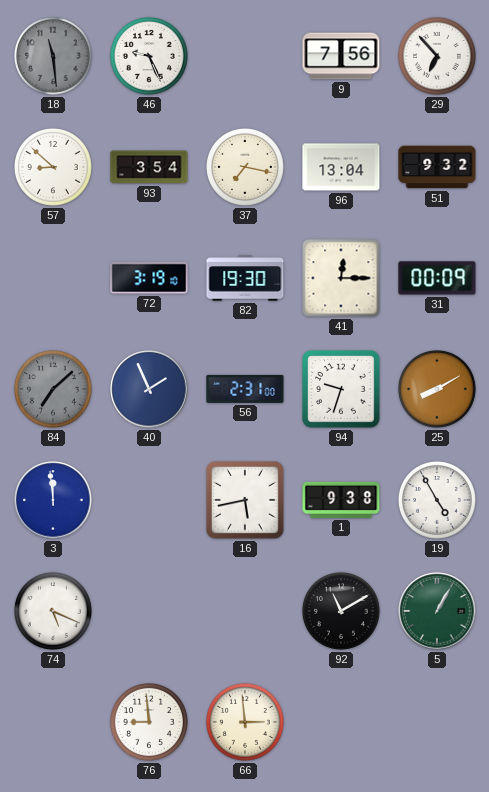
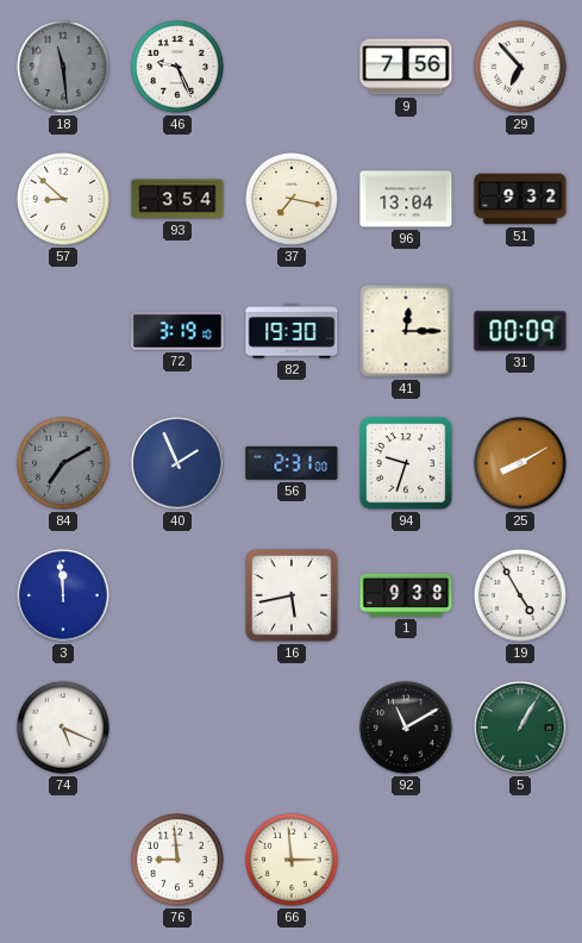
84: 7:08 -> 7:10
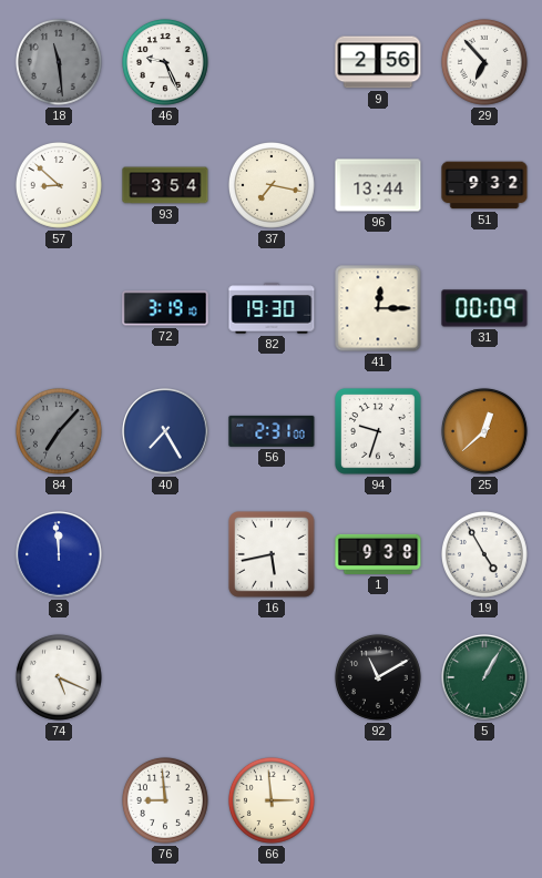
9: 7:56 -> 2:56
96: 13:04 -> 13:44
84: 7:10 -> 7:07
40: 1:56 -> 7:25
25: 8:10 -> 12:38
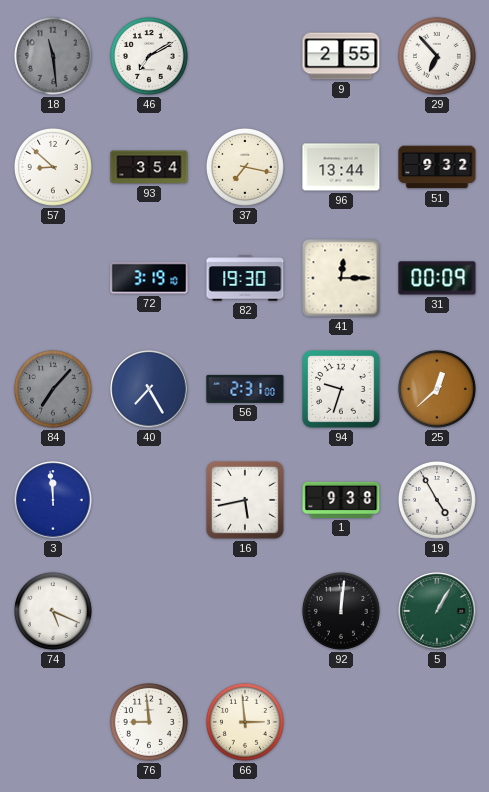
46: 9:26 -> 7:10
9: 2:56 -> 2:55
92: 11:10 -> 12:01
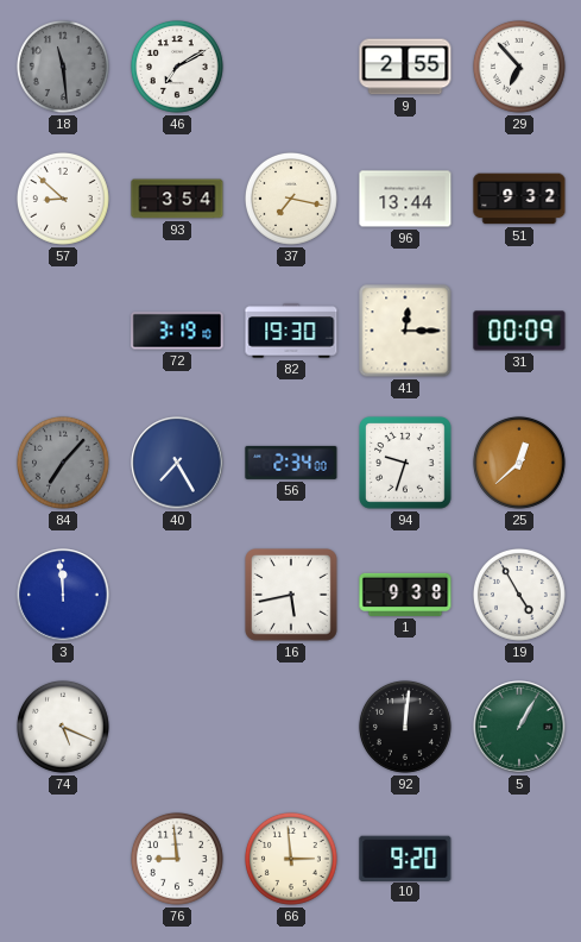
56: 2:31 -> 2:34
10: none -> 9:20
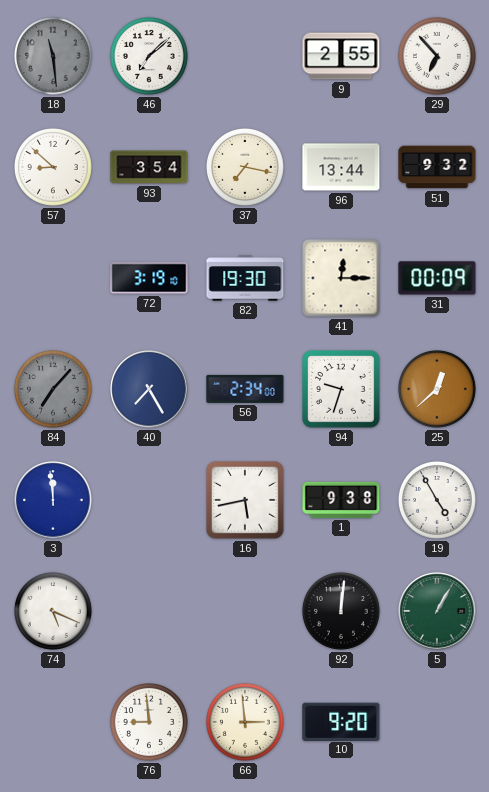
46: 7:10 -> 7:08
